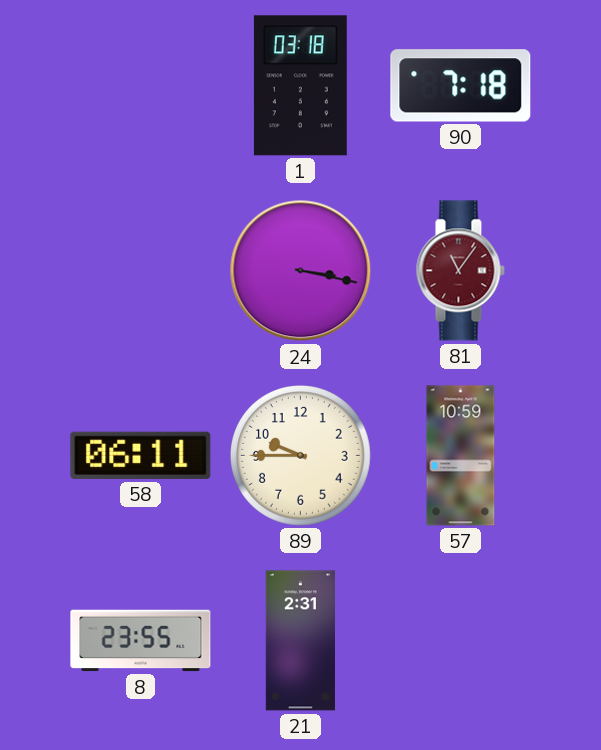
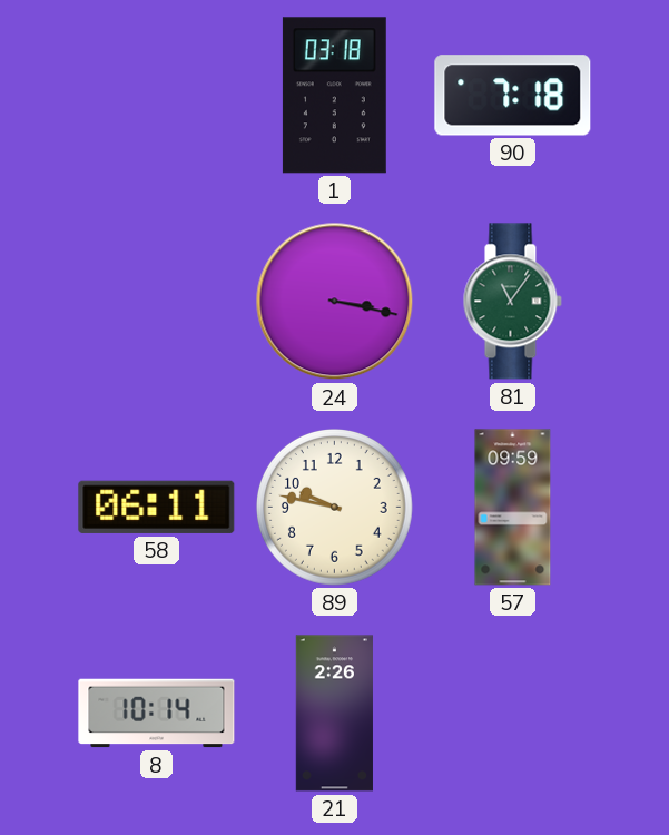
81 dial: burgundy -> green
89: 9:45 -> 9:47
57: 10:59 -> 09:59
8: 23:55 -> 10:14
21: 2:31 -> 2:26
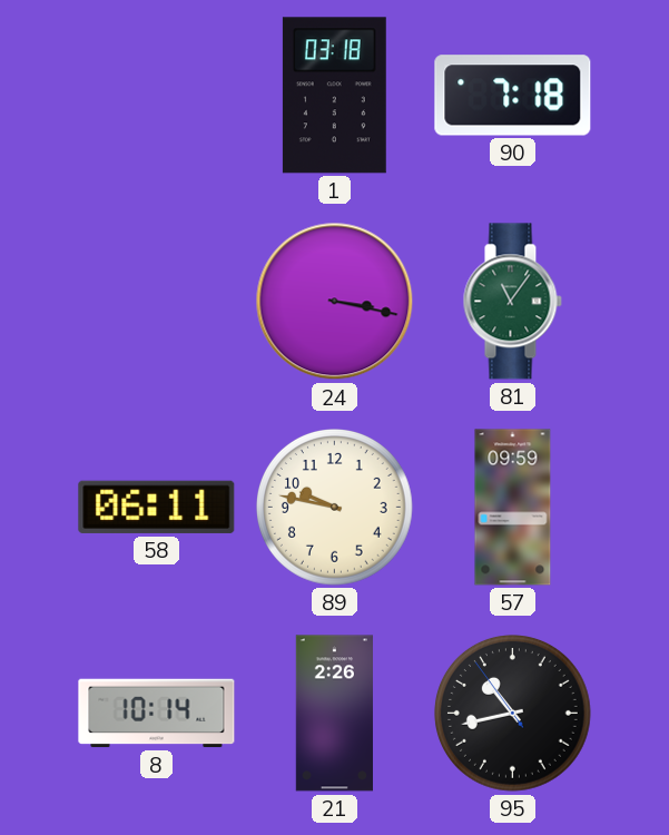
95: none -> 10:42
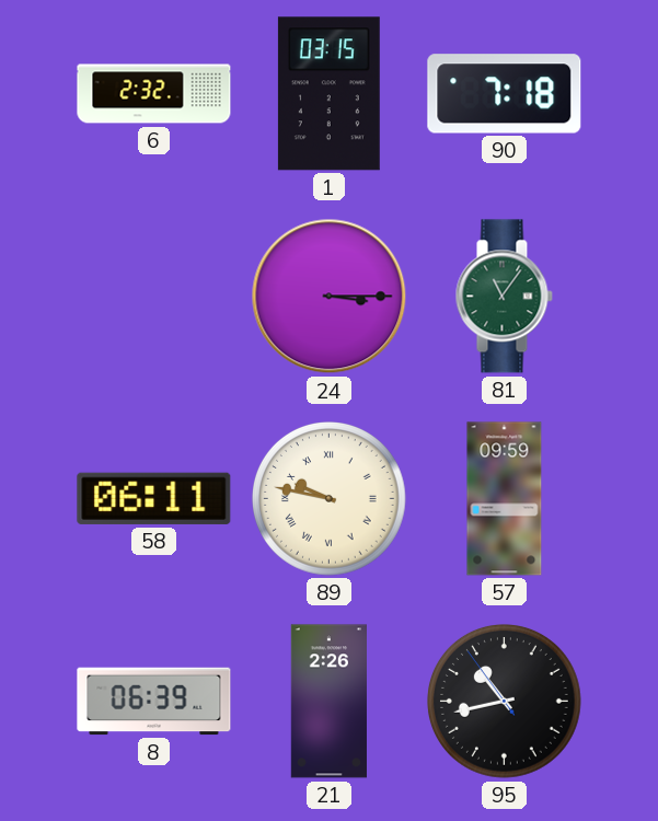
6: none -> 2:32
1: 03:18 -> 03:15
24: 3:17 -> 3:15
89 numerals: Arabic -> Roman
8: 10:14 -> 06:39
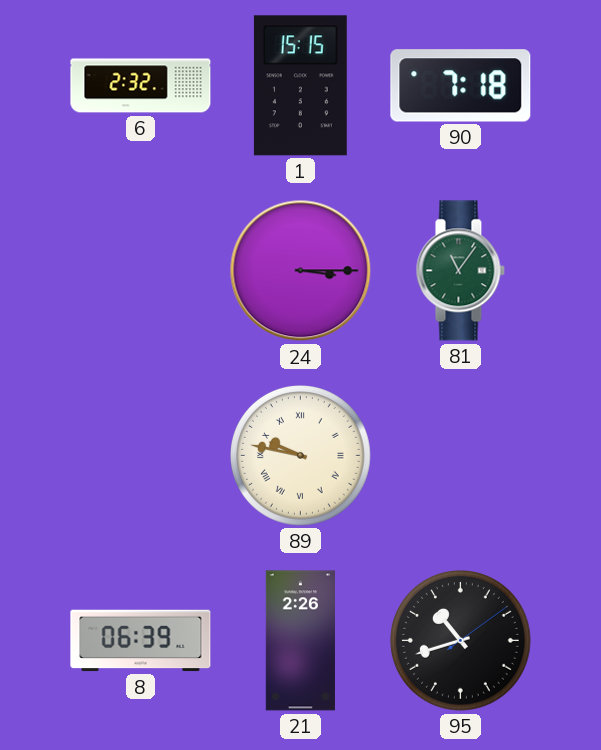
1: 03:15 -> 15:15
58: 06:11 -> none
57: 09:59 -> none
95: 10:42:54 -> 10:42:09
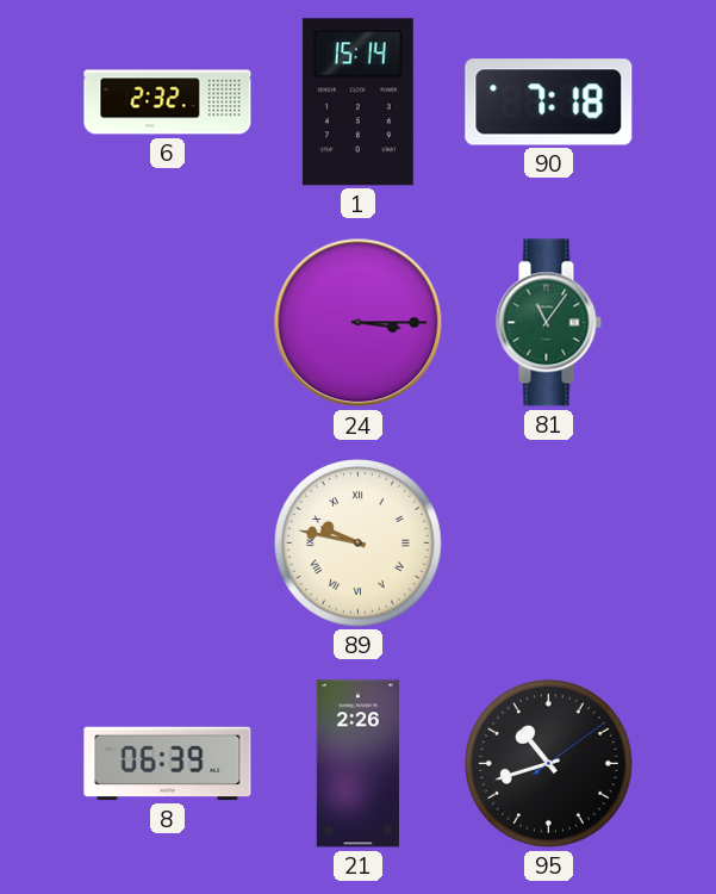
1: 15:15 -> 15:14
